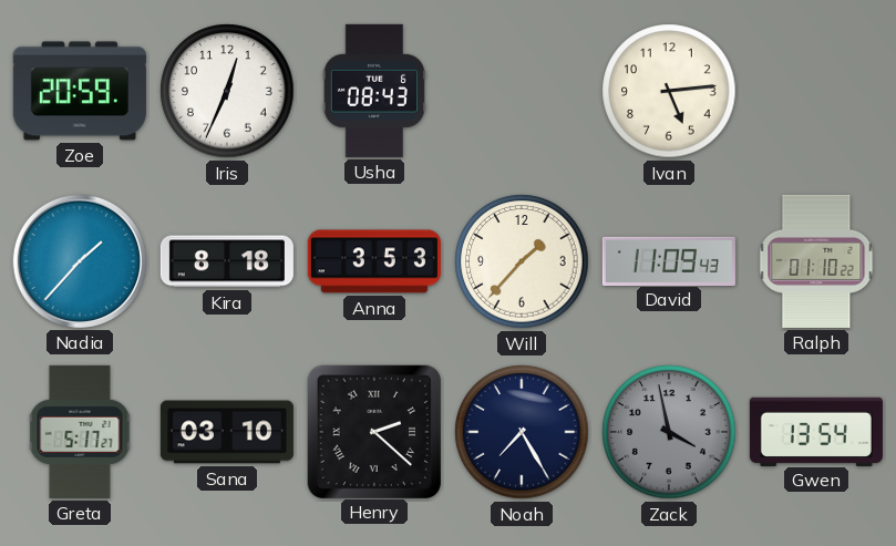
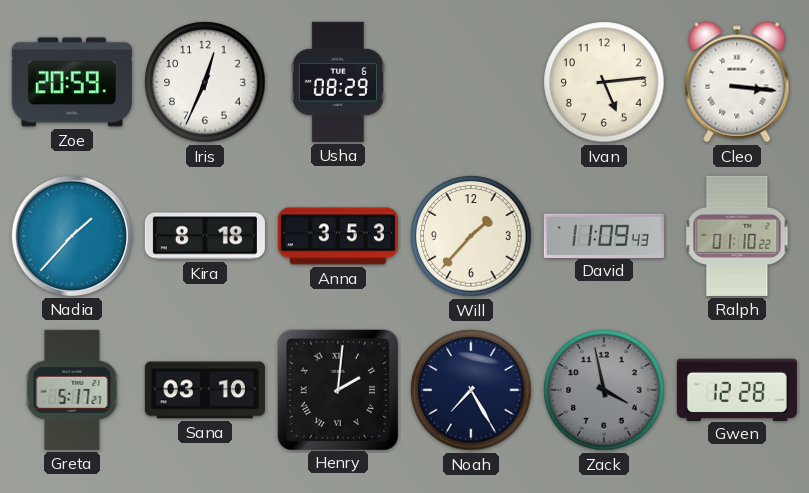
Usha: 08:43 -> 08:29
Cleo: none -> 3:16
Henry: 2:22 -> 2:01
Gwen: 13:54 -> 12:28
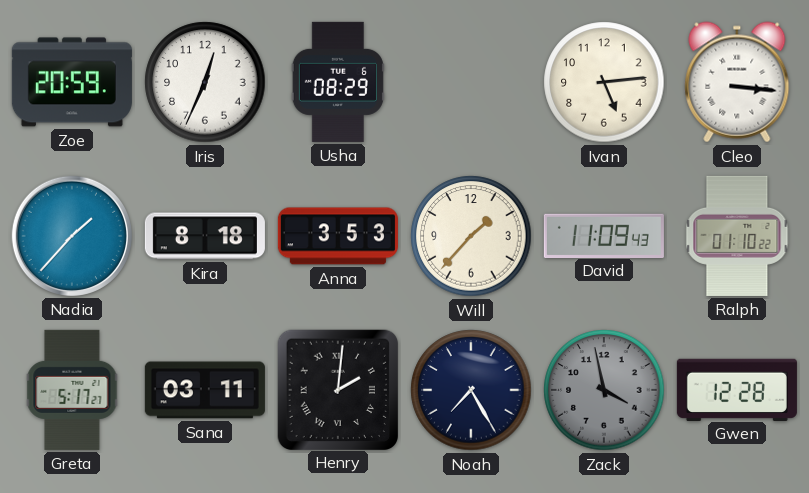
Sana: 03:10 -> 03:11
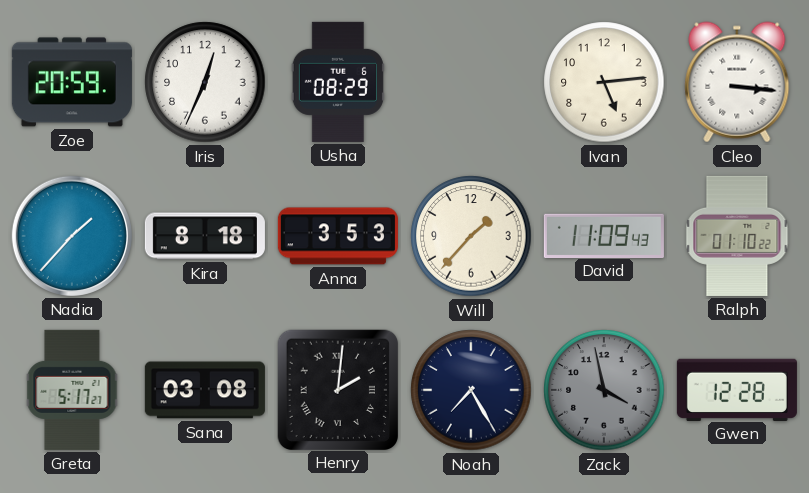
Sana: 03:11 -> 03:08
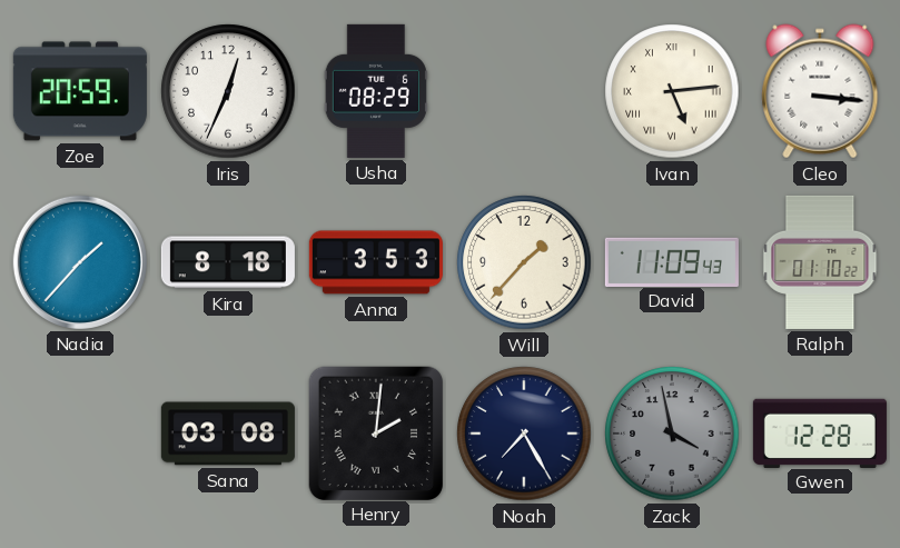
Ivan numerals: Arabic -> Roman
Greta: 5:17 -> none
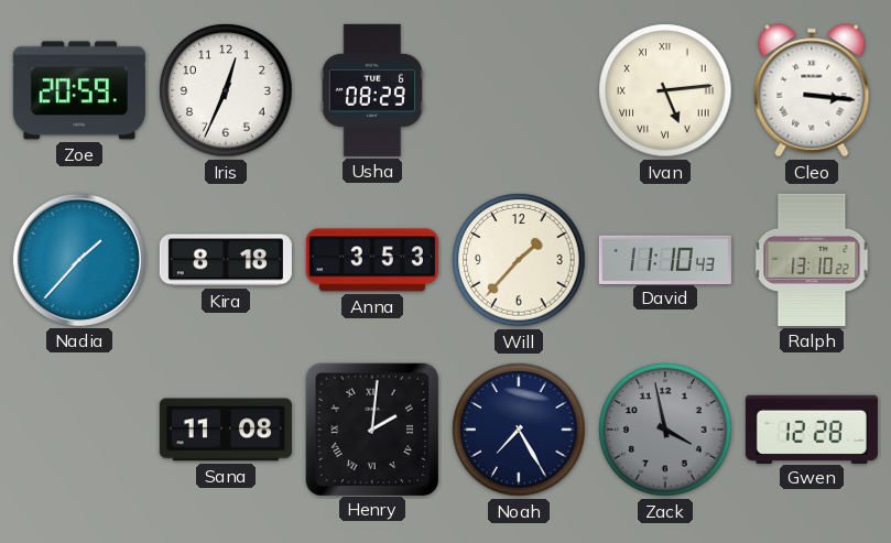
David: 11:09 -> 11:10
Ralph: 01:10 -> 13:10
Sana: 03:08 -> 11:08
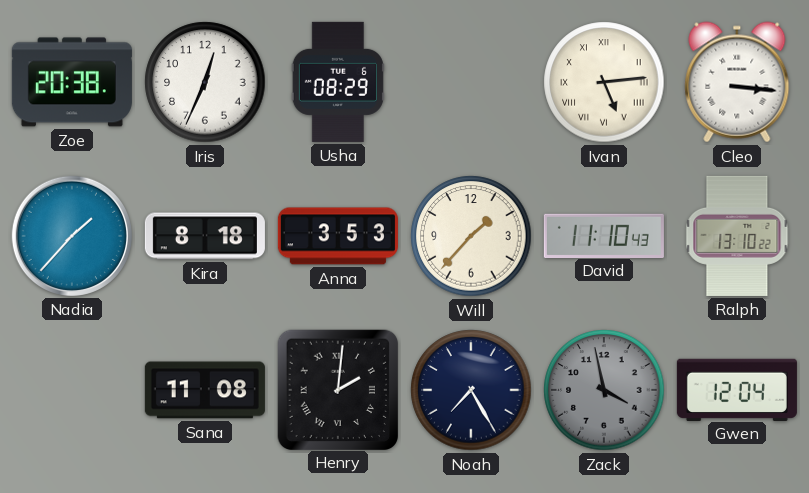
Zoe: 20:59 -> 20:38
Gwen: 12:28 -> 12:04
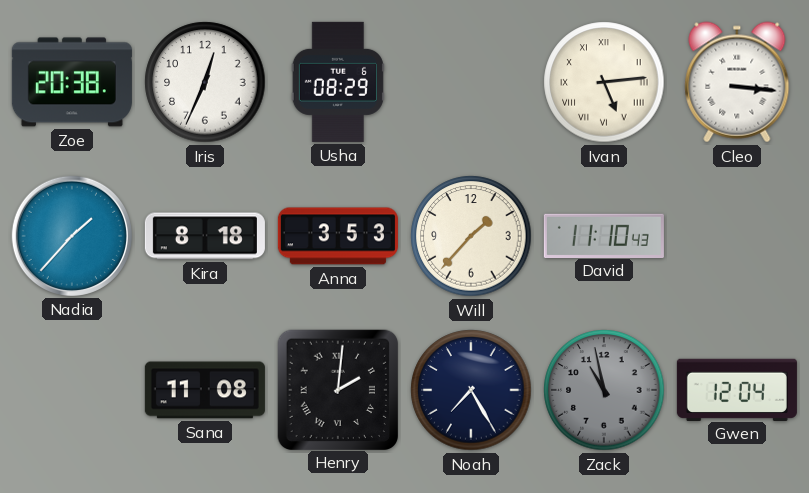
Ralph: 13:10 -> none
Zack: 3:58 -> 10:58
